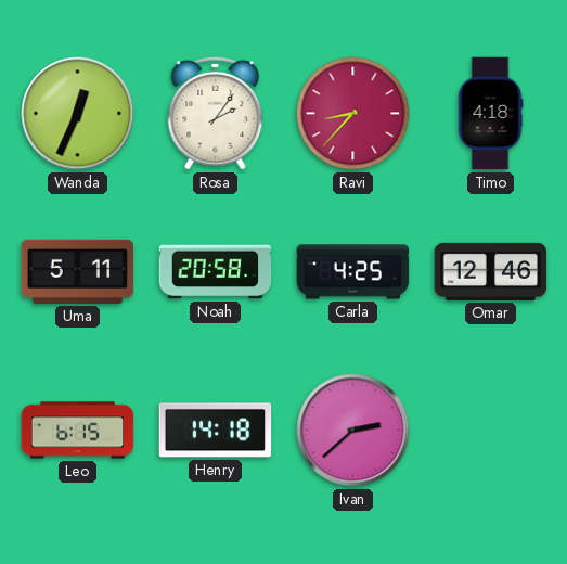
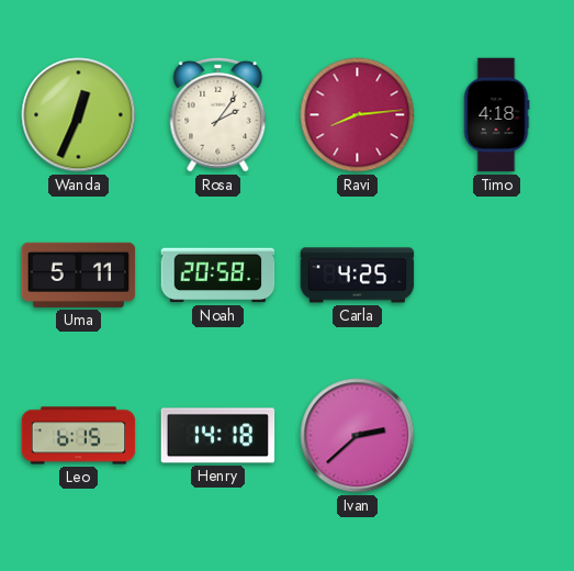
Ravi: 8:37 -> 8:14
Omar: 12:46 -> none
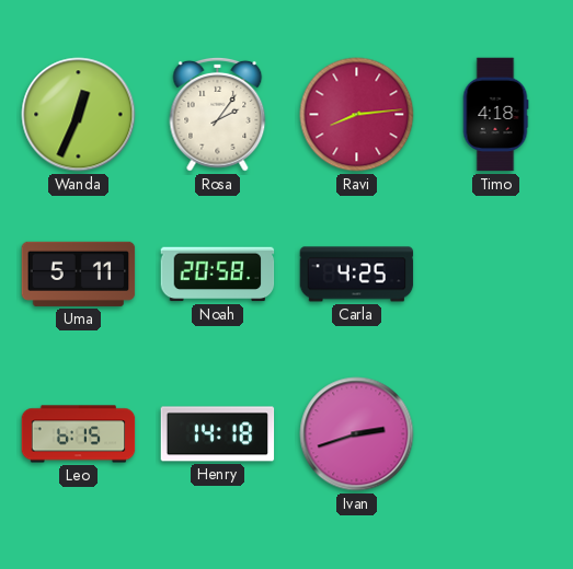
Ivan: 2:38 -> 2:42
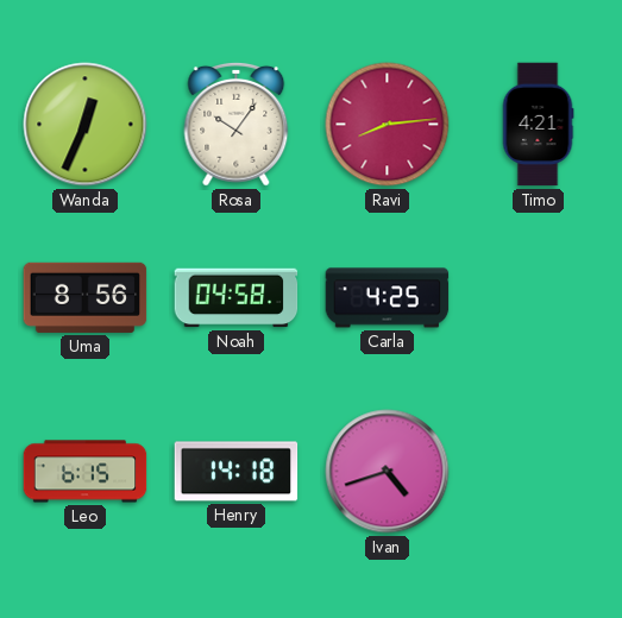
Rosa: 2:06 -> 10:06
Timo: 4:18 -> 4:21
Uma: 5:11 -> 8:56
Noah: 20:58 -> 04:58
Ivan: 2:42 -> 4:42
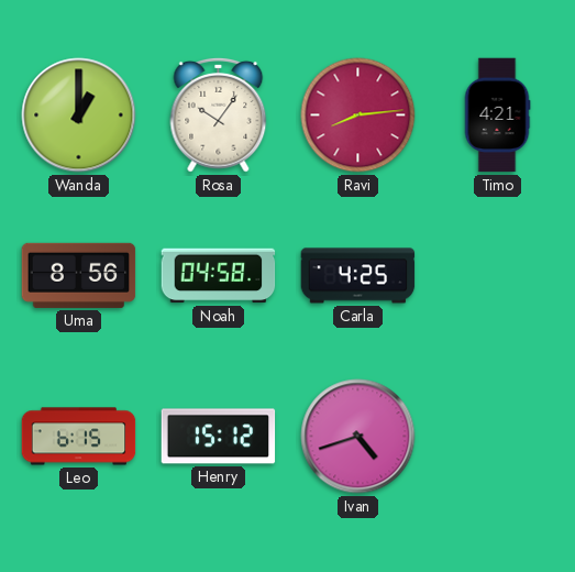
Wanda: 12:34 -> 1:00
Henry: 14:18 -> 15:12
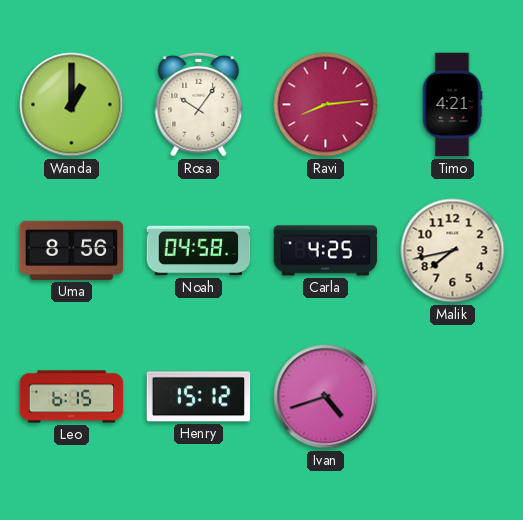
Malik: none -> 7:43
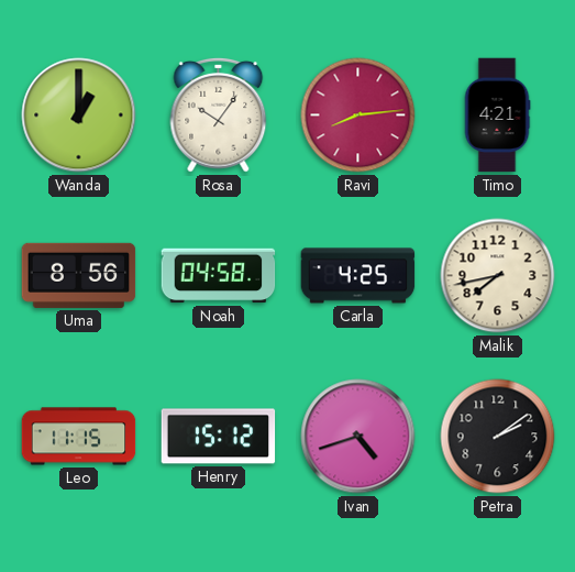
Leo: 6:15 -> 11:15
Petra: none -> 2:09
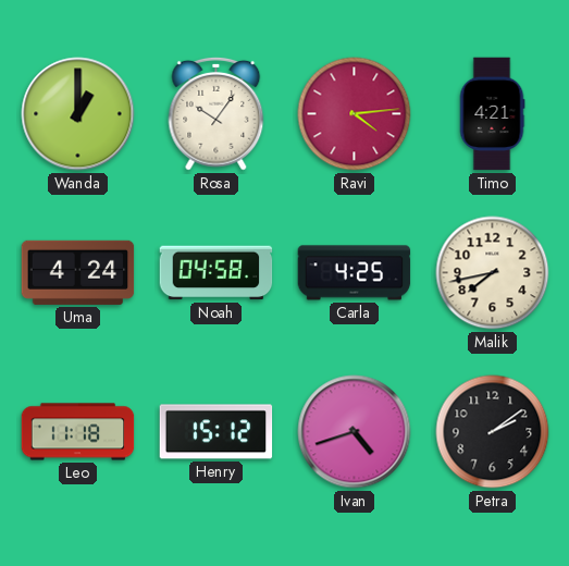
Ravi: 8:14 -> 4:14
Uma: 8:56 -> 4:24
Leo: 11:15 -> 11:18
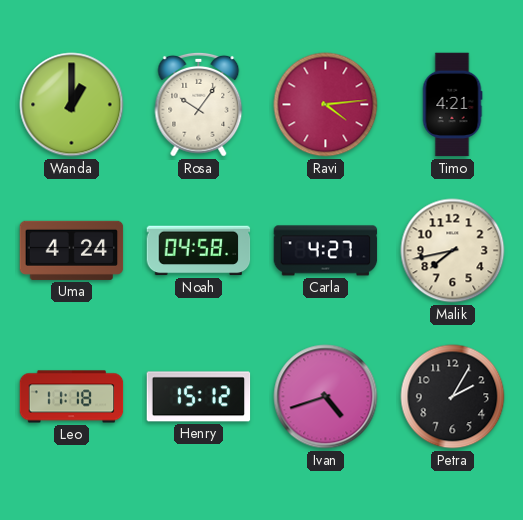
Carla: 4:25 -> 4:27
Petra: 2:09 -> 2:05
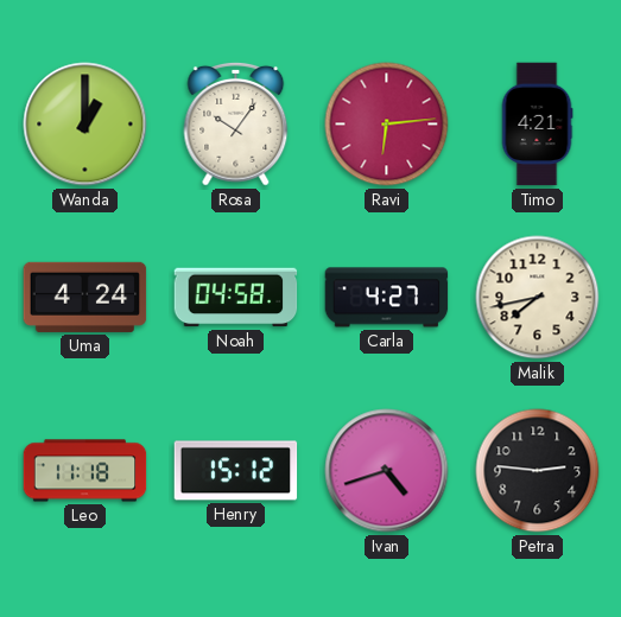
Ravi: 4:14 -> 6:14
Petra: 2:05 -> 2:46
